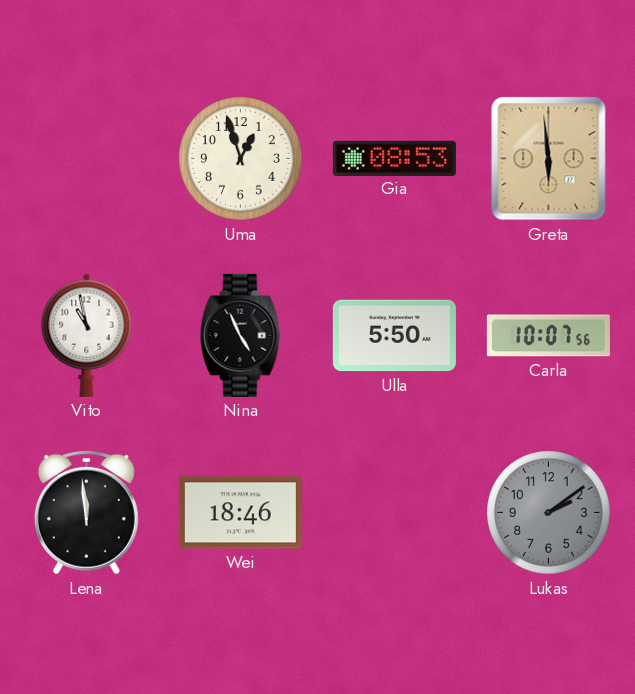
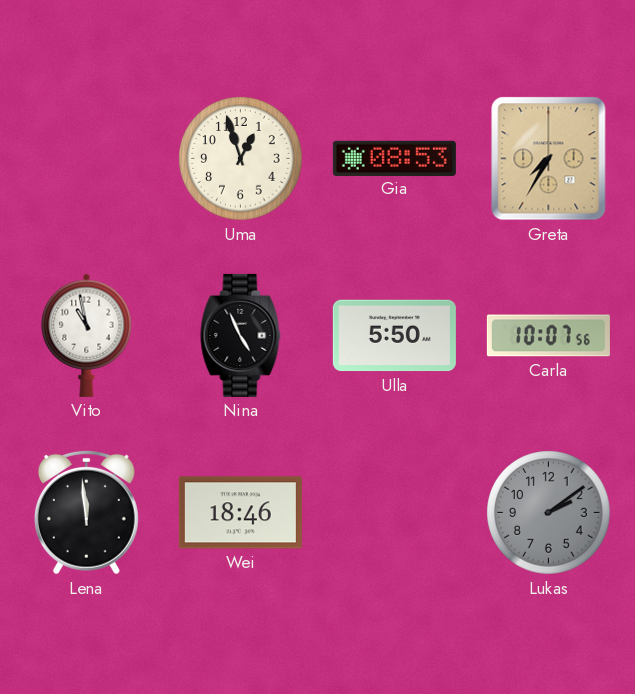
Greta: 5:59 -> 7:35
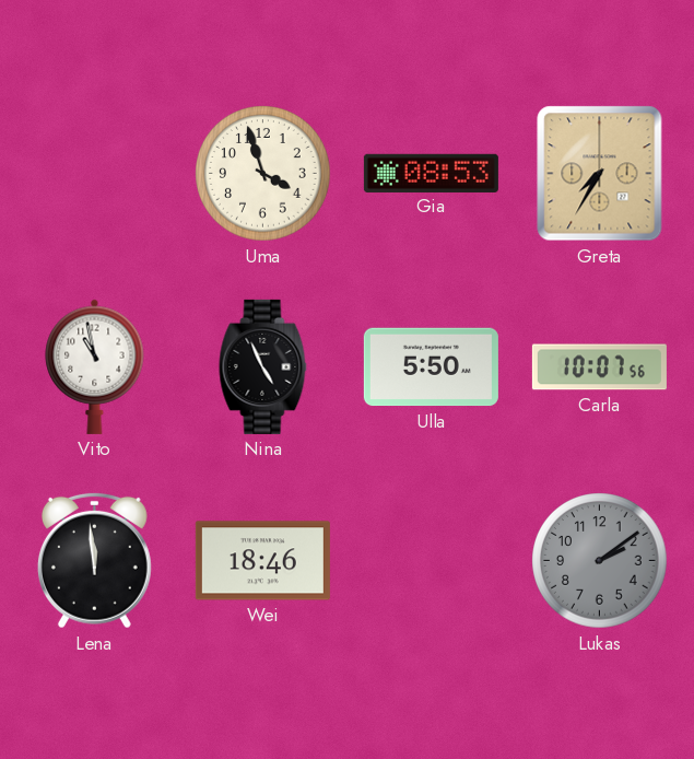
Uma: 12:57 -> 3:57
